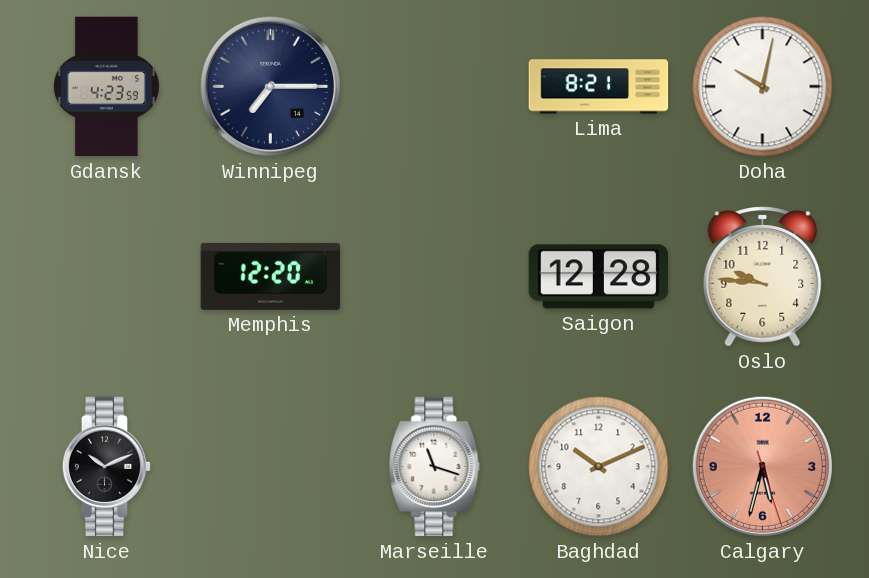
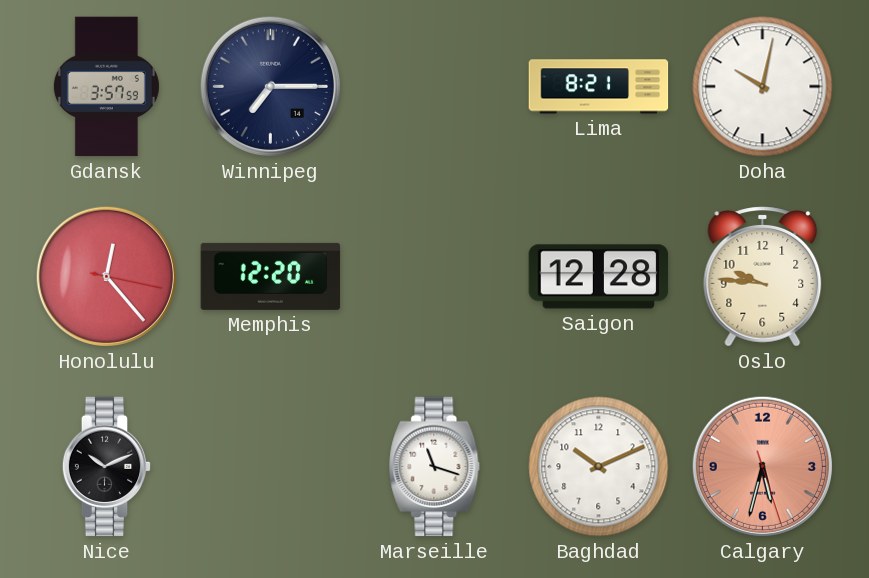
Gdansk: 4:23 -> 3:57
Honolulu: none -> 12:23
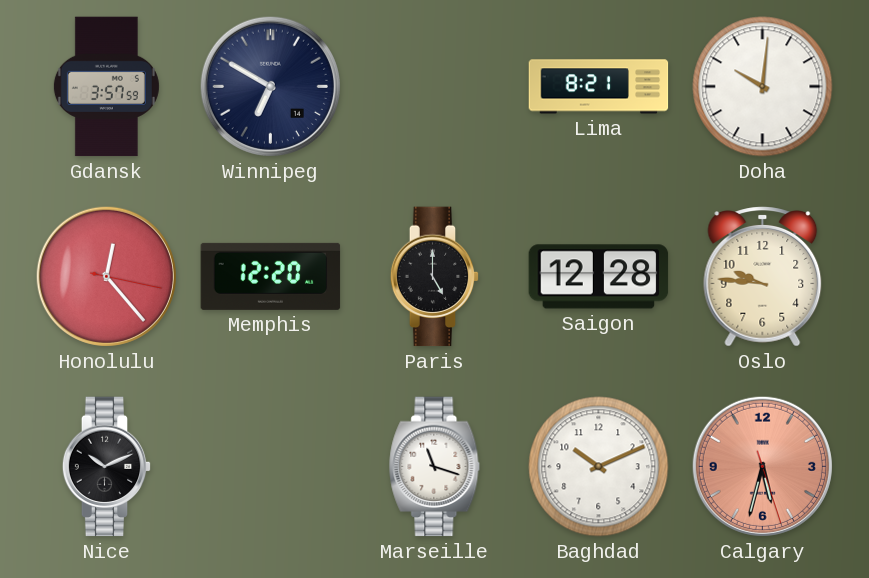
Winnipeg: 7:15 -> 6:50
Doha: 10:02 -> 10:01
Paris: none -> 5:00
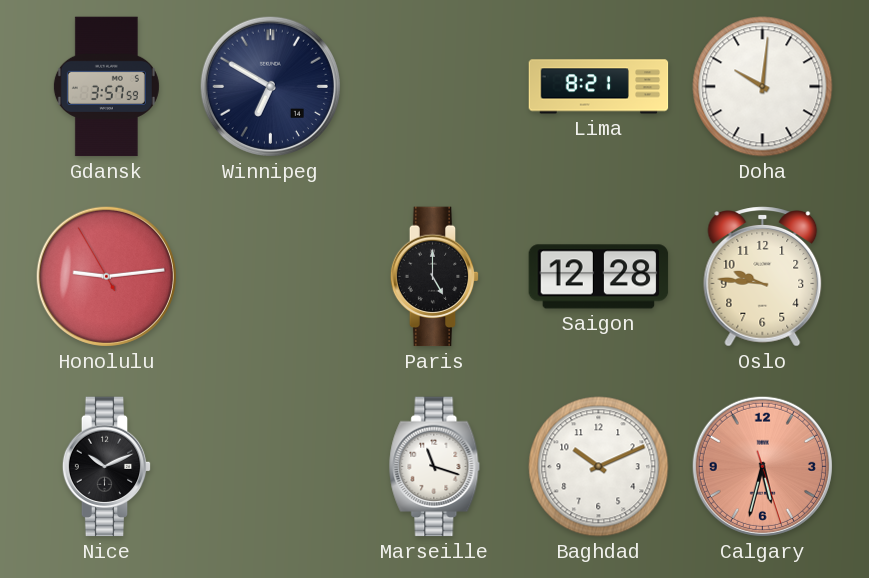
Honolulu: 12:23 -> 9:13
Memphis: 12:20 -> none
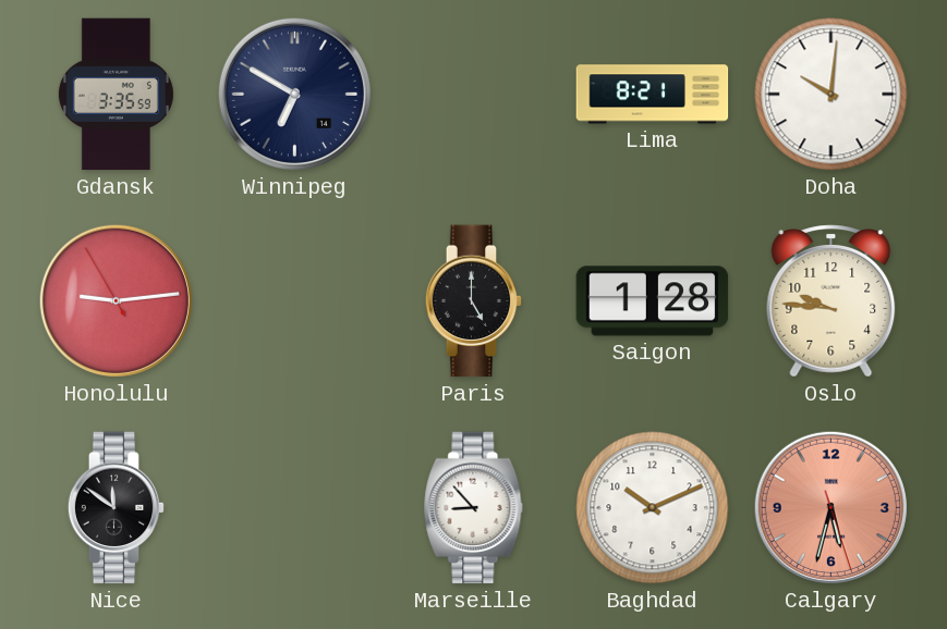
Gdansk: 3:57 -> 3:35
Saigon: 12:28 -> 1:28
Nice: 10:11 -> 11:51
Marseille: 11:18 -> 8:53
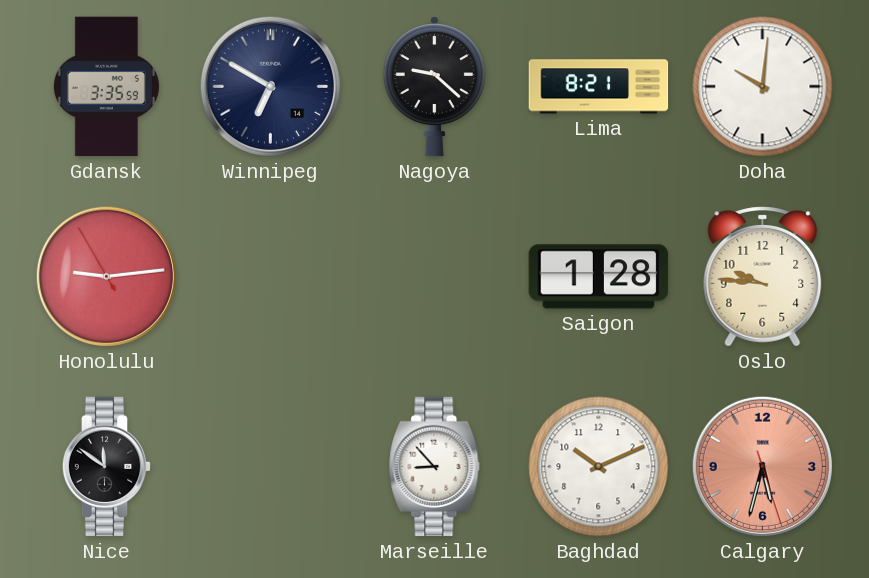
Nagoya: none -> 9:22
Paris: 5:00 -> none
